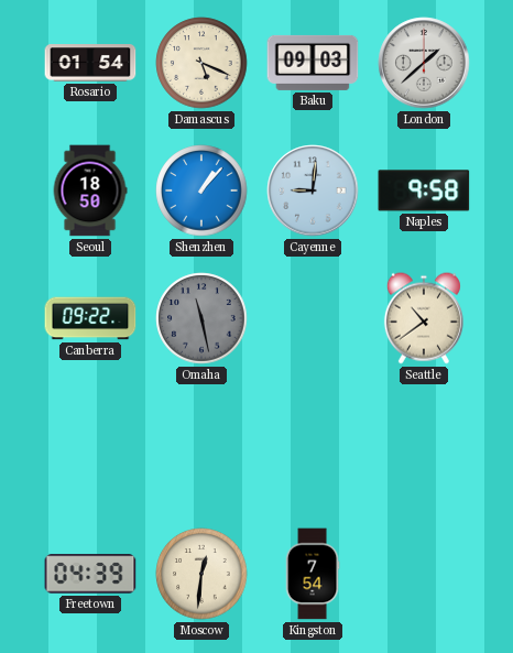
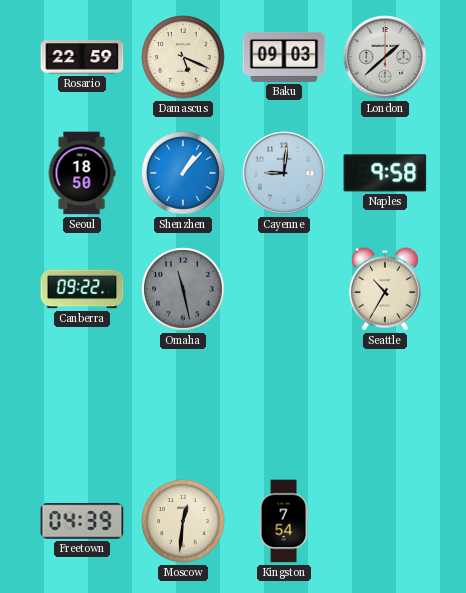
Rosario: 01:54 -> 22:59
Seattle: 10:39 -> 10:35
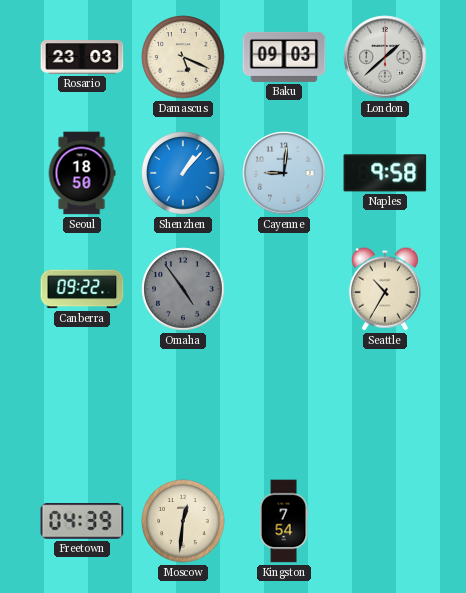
Rosario: 22:59 -> 23:03
Omaha: 11:28 -> 4:54
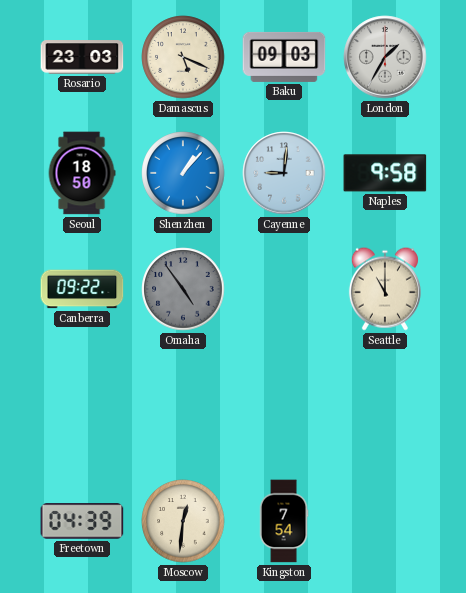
London: 1:38 -> 1:35
Seattle: 10:35 -> 11:00
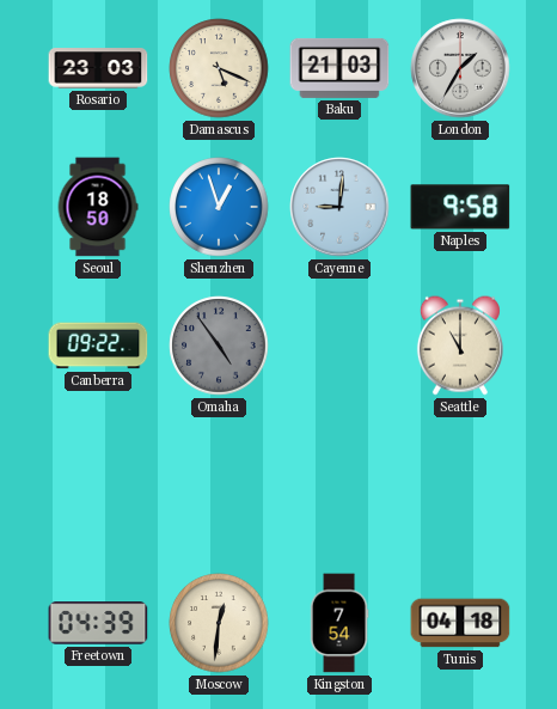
Baku: 09:03 -> 21:03
Shenzhen: 1:07 -> 12:57
Tunis: none -> 04:18
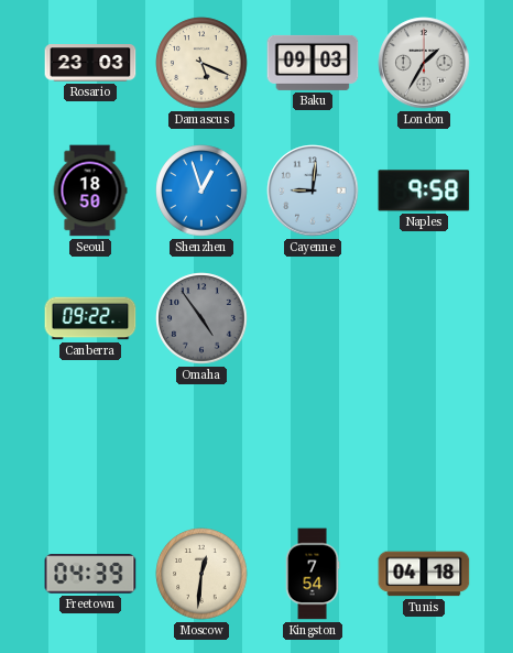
Baku: 21:03 -> 09:03
Seattle: 11:00 -> none
